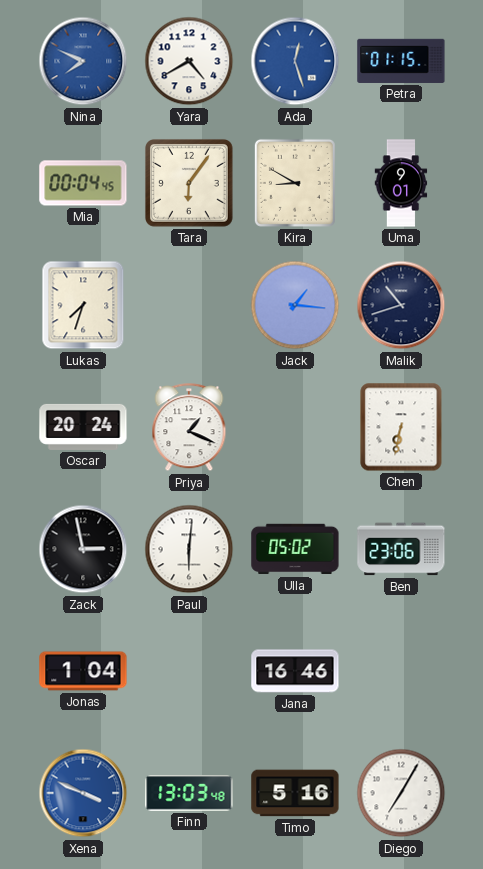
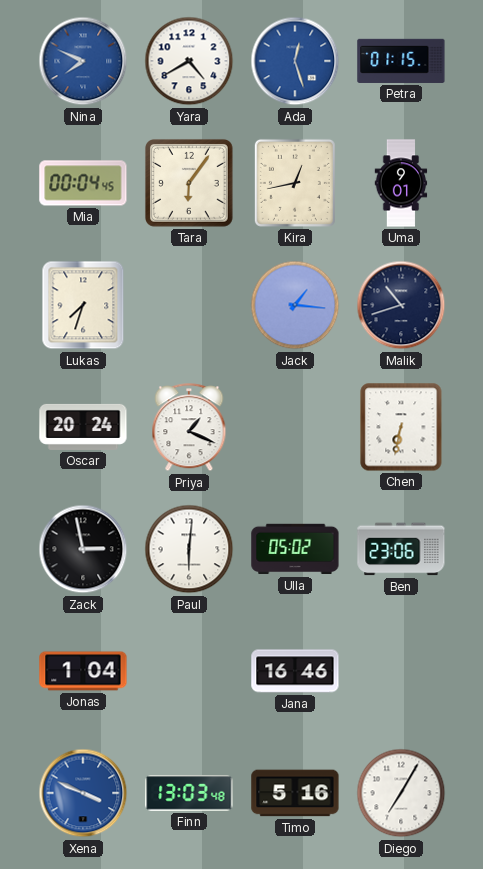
Kira: 8:50 -> 12:43
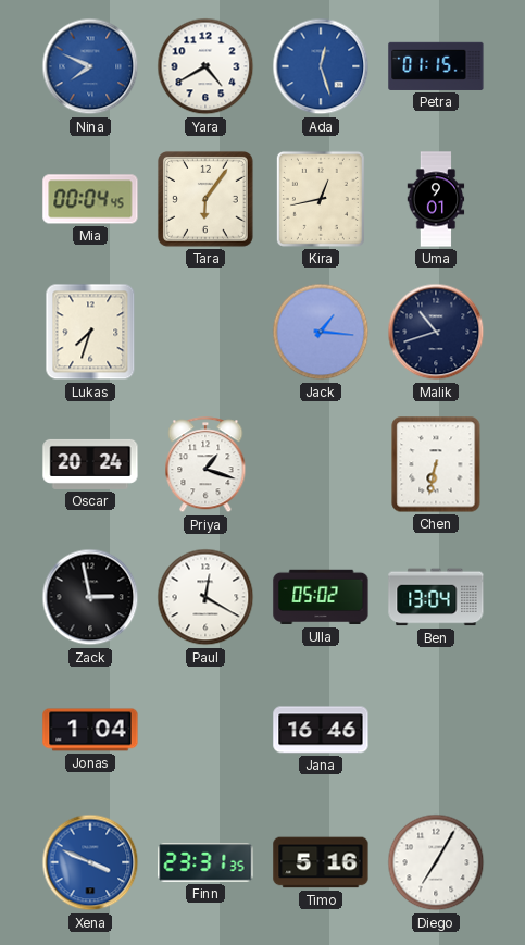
Priya: 1:19 -> 1:18
Paul: 6:01 -> 12:20
Ben: 23:06 -> 13:04
Finn: 13:03 -> 23:31
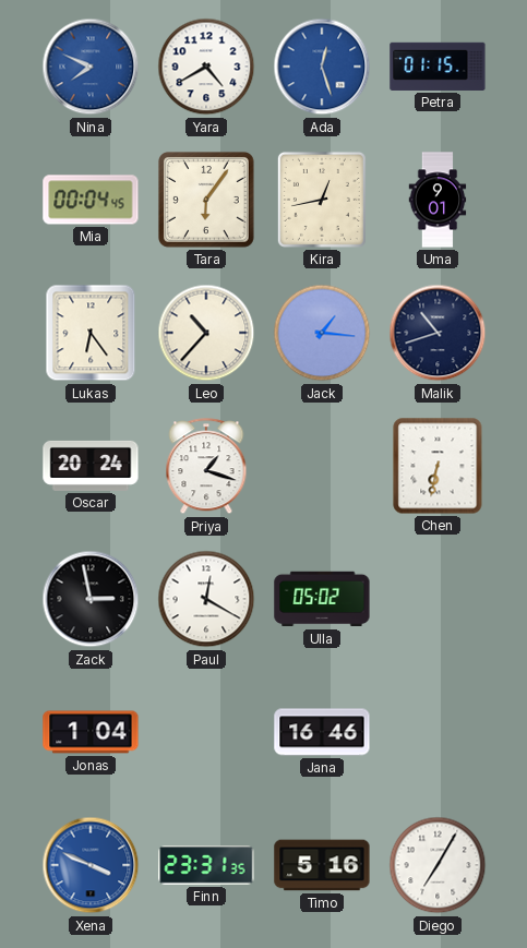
Lukas: 7:33 -> 6:24
Leo: none -> 10:37
Ben: 13:04 -> none
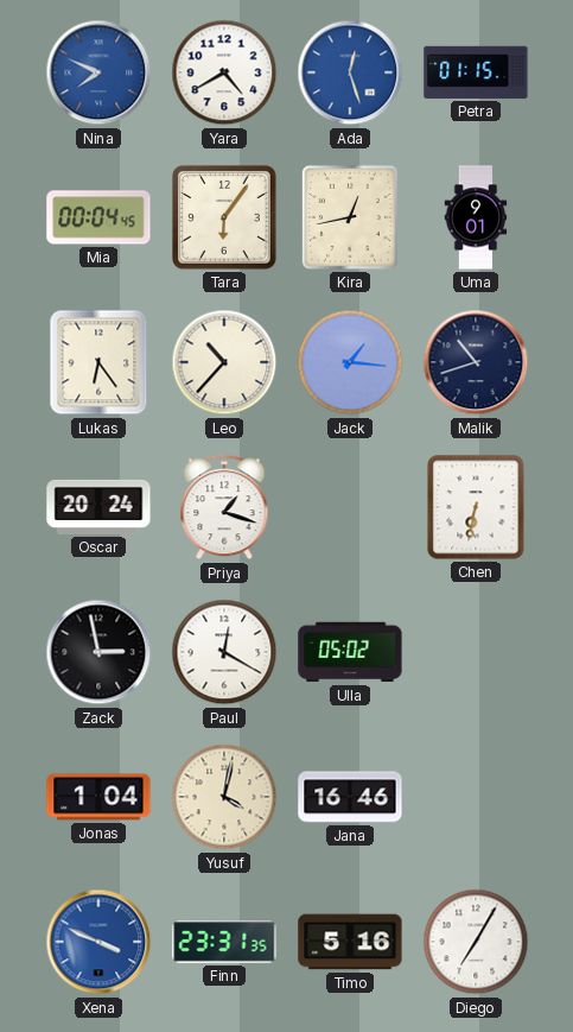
Yusuf: none -> 4:02
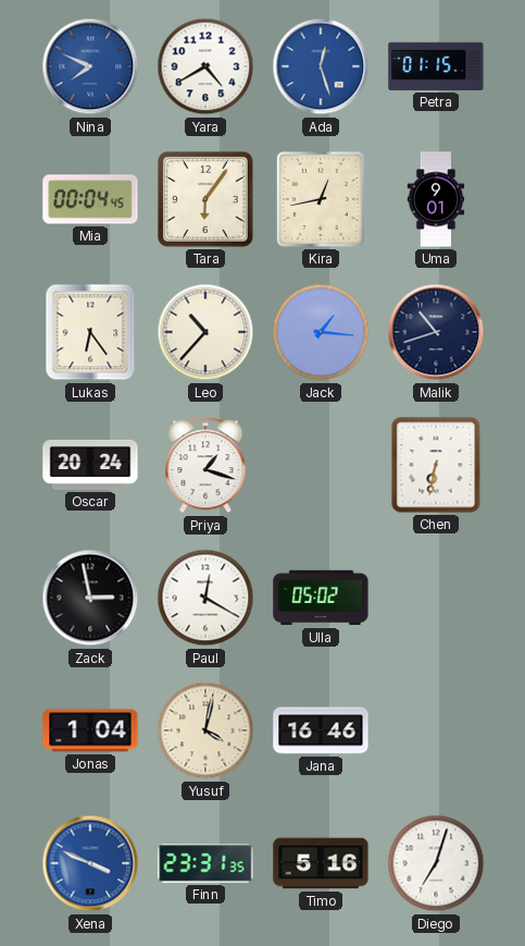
Diego: 7:05 -> 7:03
